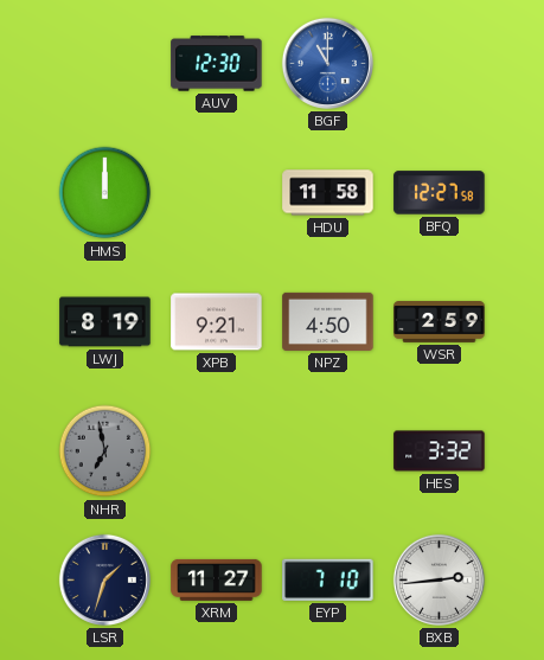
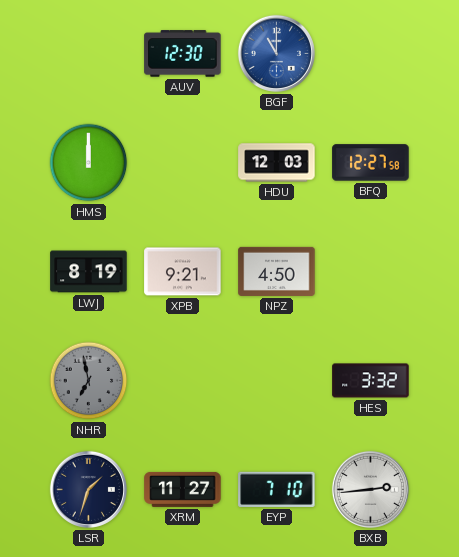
HDU: 11:58 -> 12:03
WSR: 2:59 -> none
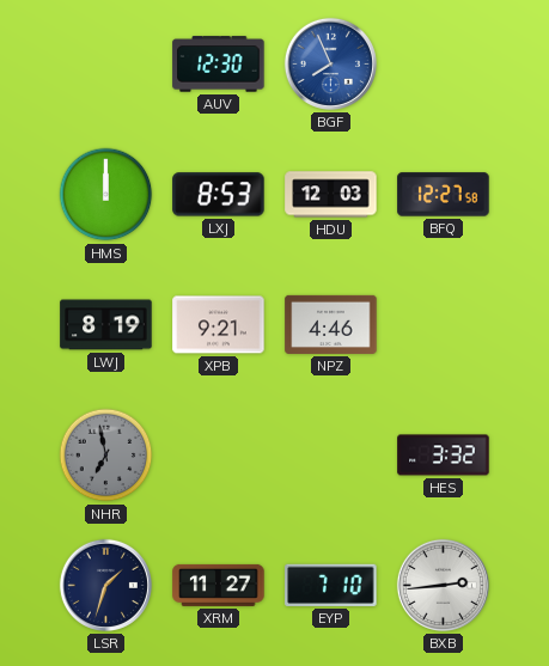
BGF: 11:00 -> 7:56
LXJ: none -> 8:53
NPZ: 4:50 -> 4:46
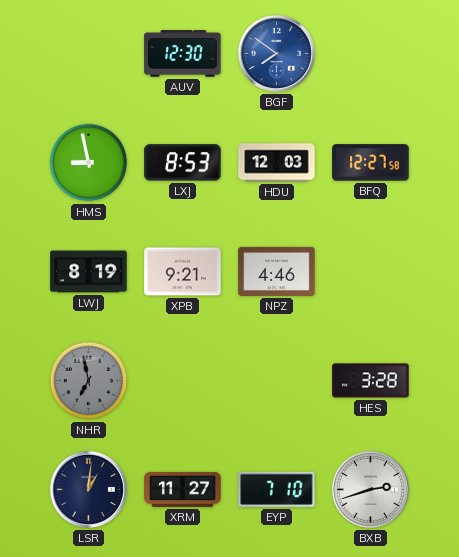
BGF: 7:56 -> 7:51
HMS: 12:00 -> 8:58
HES: 3:32 -> 3:28
LSR: 1:33 -> 1:01
BXB: 2:44 -> 2:42
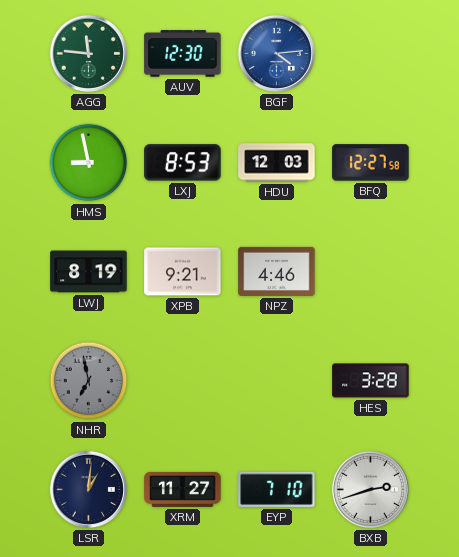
AGG: none -> 11:46
BGF: 7:51 -> 4:14
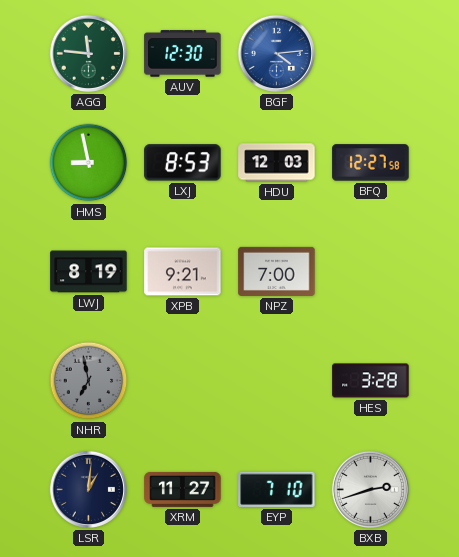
NPZ: 4:46 -> 7:00
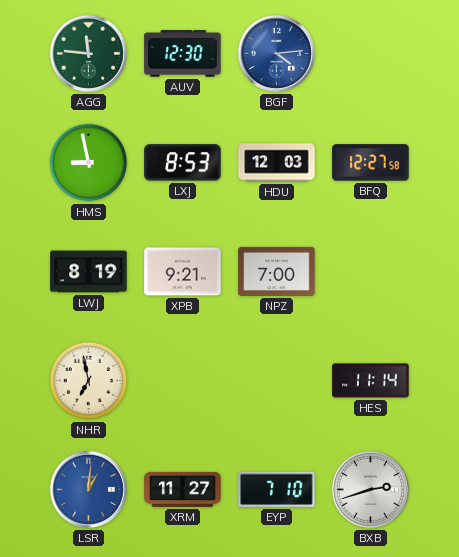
NHR dial: grey -> cream
HES: 3:28 -> 11:14
LSR dial: navy -> blue
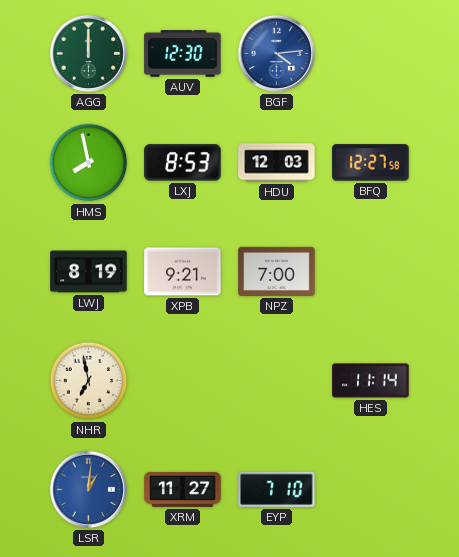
AGG: 11:46 -> 12:00
HMS: 8:58 -> 7:58
BXB: 2:42 -> none
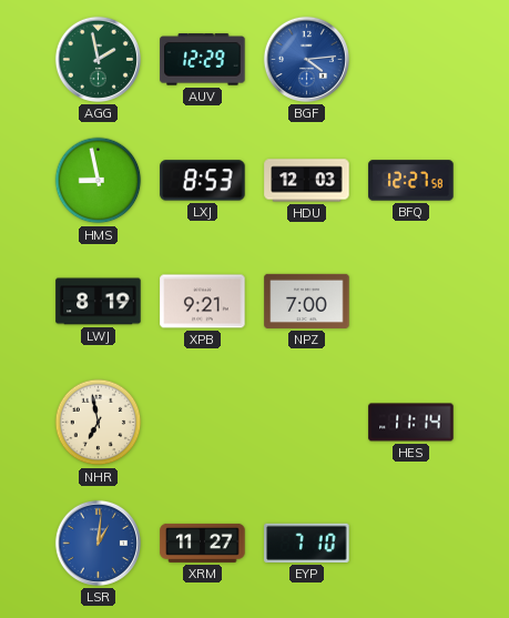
AGG: 12:00 -> 1:58
AUV: 12:30 -> 12:29
HMS: 7:58 -> 8:58
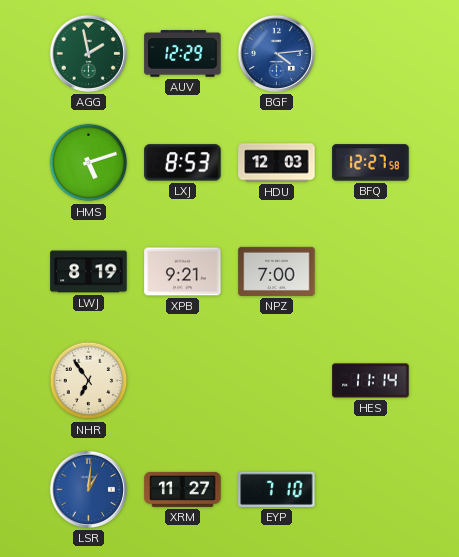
HMS: 8:58 -> 5:12
NHR: 6:58 -> 6:54
